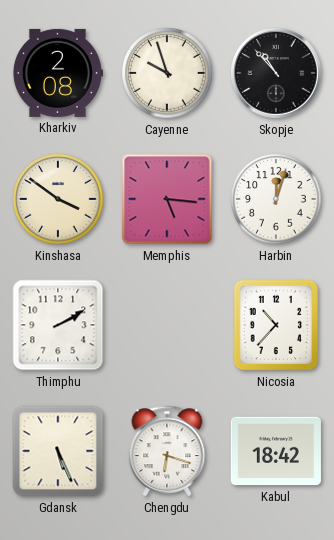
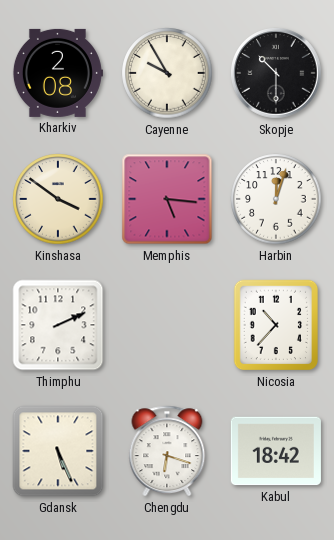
Cayenne: 9:57 -> 9:55
Skopje: 10:53 -> 10:30
Thimphu: 2:10 -> 2:11
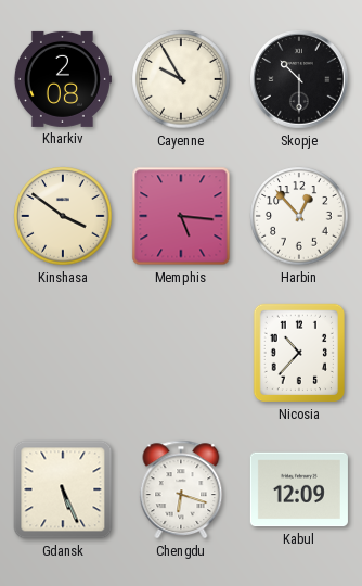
Harbin: 12:03 -> 12:53
Thimphu: 2:11 -> none
Kabul: 18:42 -> 12:09
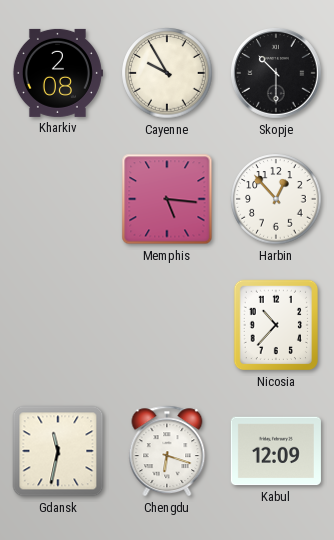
Kinshasa: 3:51 -> none
Gdansk: 5:26 -> 11:32
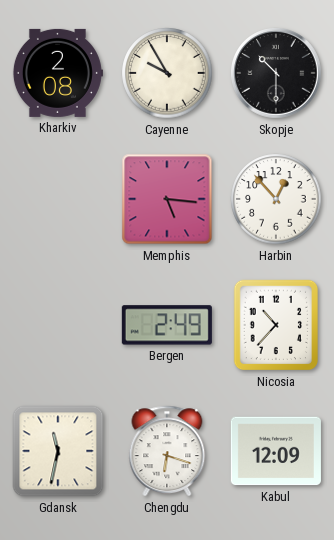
Bergen: none -> 2:49
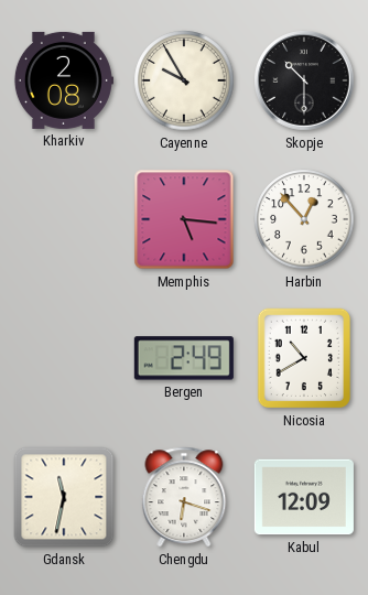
Nicosia: 10:37 -> 10:40
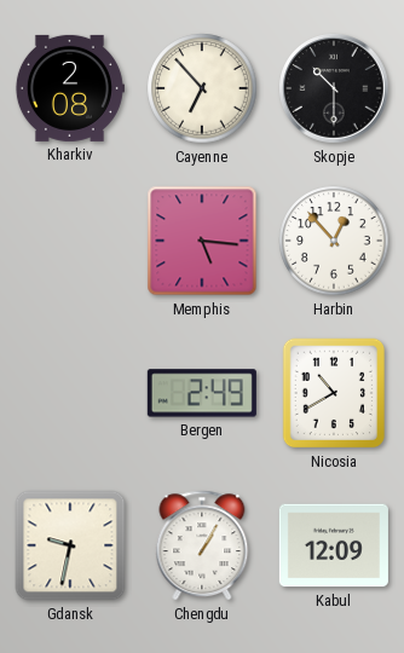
Cayenne: 9:55 -> 6:53
Gdansk: 11:32 -> 9:32
Chengdu: 6:18 -> 1:05
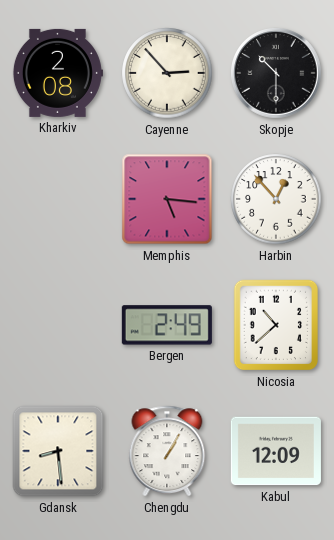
Cayenne: 6:53 -> 2:53
Nicosia: 10:40 -> 10:38
Gdansk: 9:32 -> 8:29
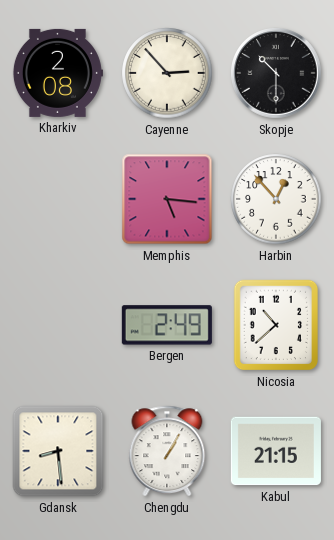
Kabul: 12:09 -> 21:15
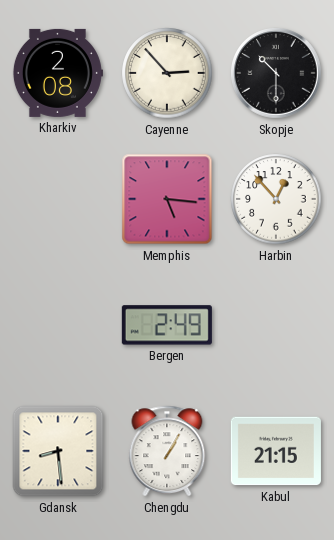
Nicosia: 10:38 -> none
